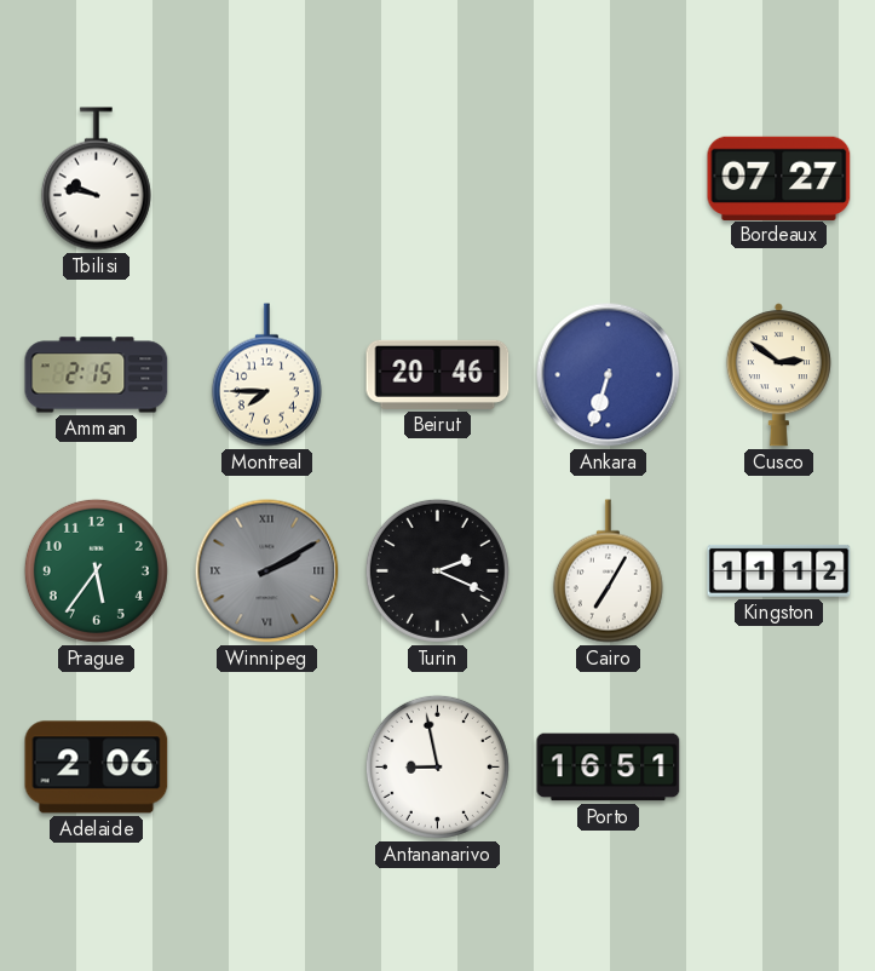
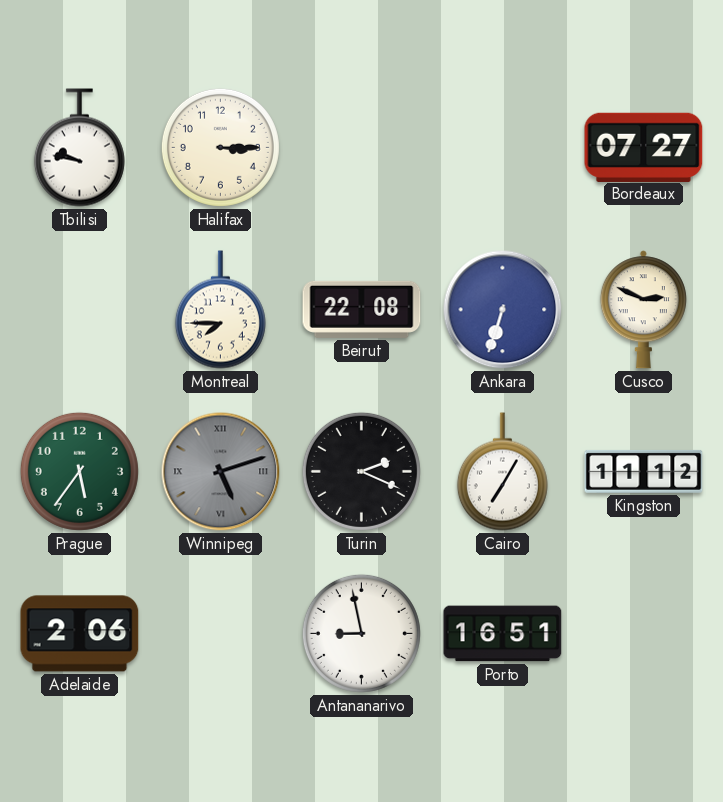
Halifax: none -> 3:15
Amman: 2:15 -> none
Beirut: 20:46 -> 22:08
Cusco: 2:51 -> 2:49
Winnipeg: 2:10 -> 5:12
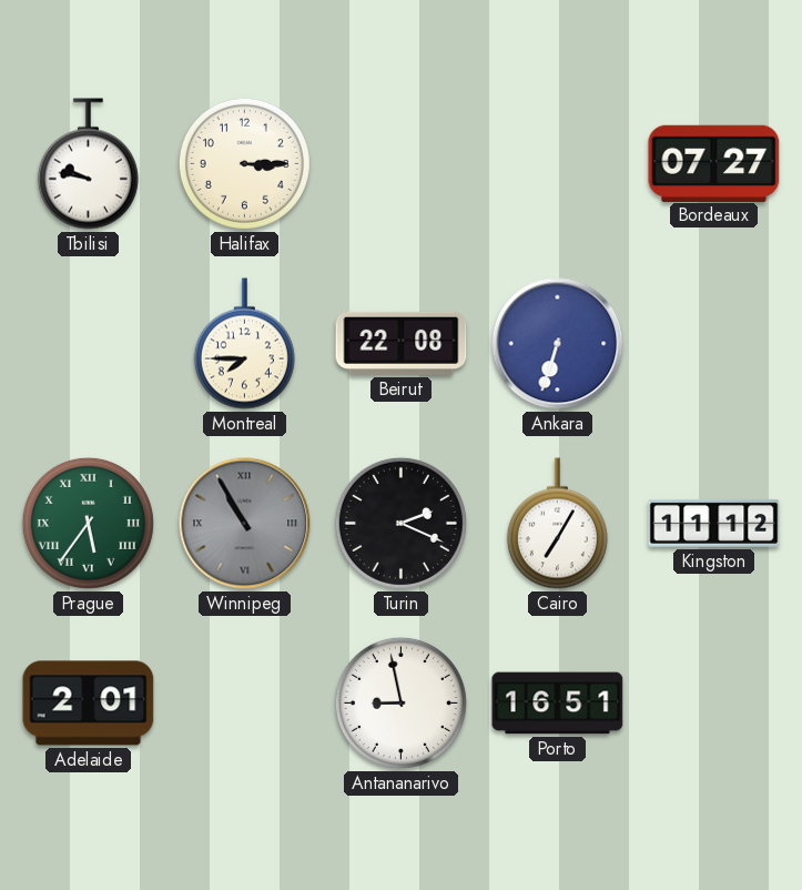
Cusco: 2:49 -> none
Prague numerals: Arabic -> Roman
Winnipeg: 5:12 -> 10:55
Adelaide: 2:06 -> 2:01
